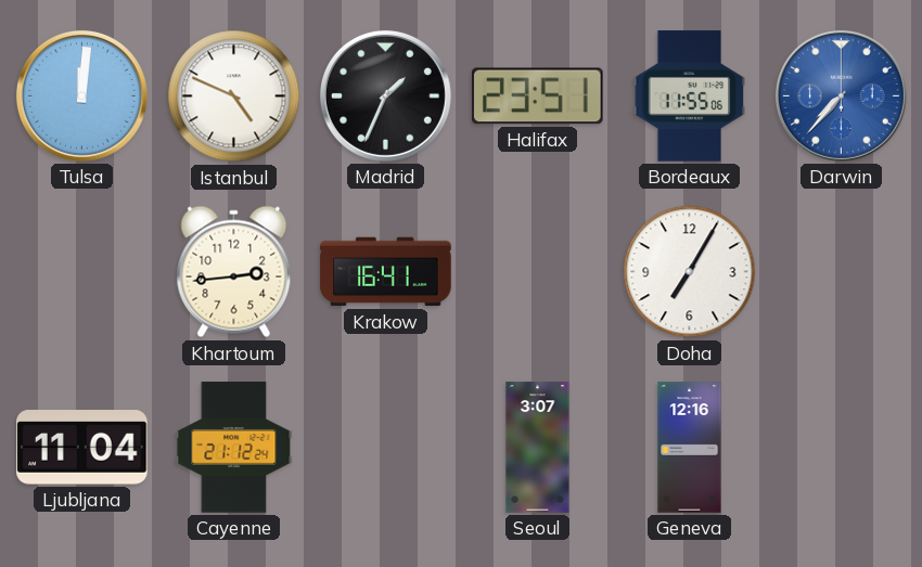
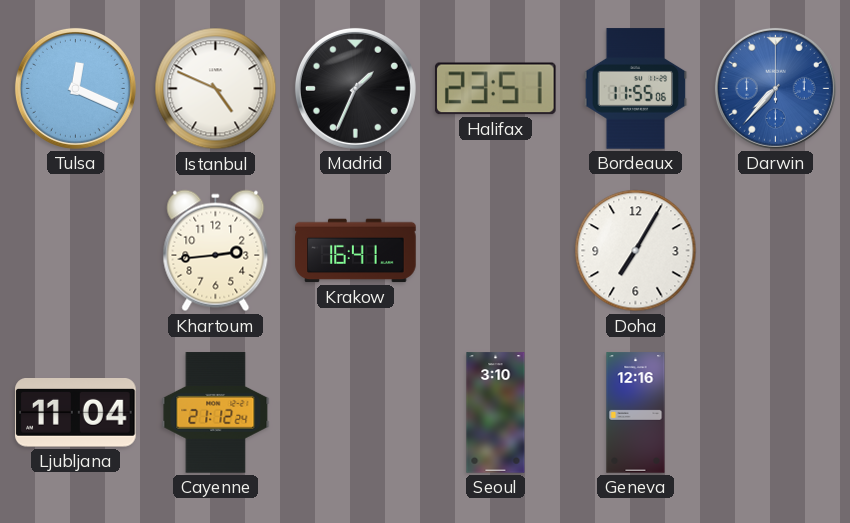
Tulsa: 12:01 -> 12:19
Seoul: 3:07 -> 3:10
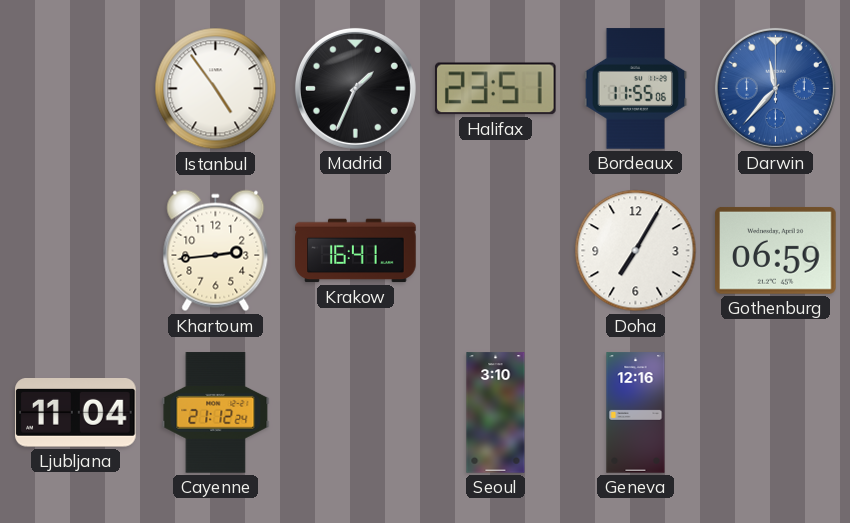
Tulsa: 12:19 -> none
Istanbul: 4:49 -> 4:54
Darwin: 7:37 -> 11:37
Gothenburg: none -> 06:59
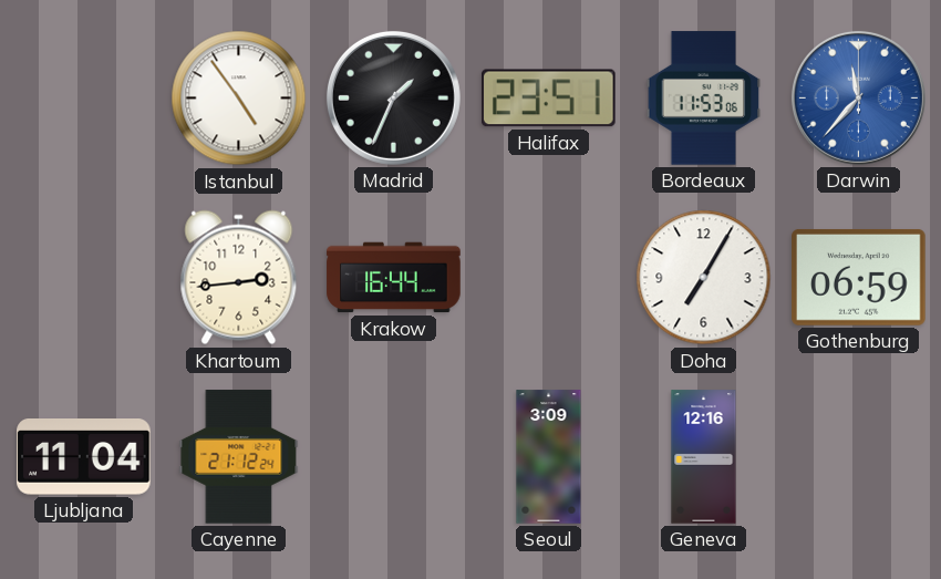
Bordeaux: 11:55 -> 11:53
Krakow: 16:41 -> 16:44
Seoul: 3:10 -> 3:09
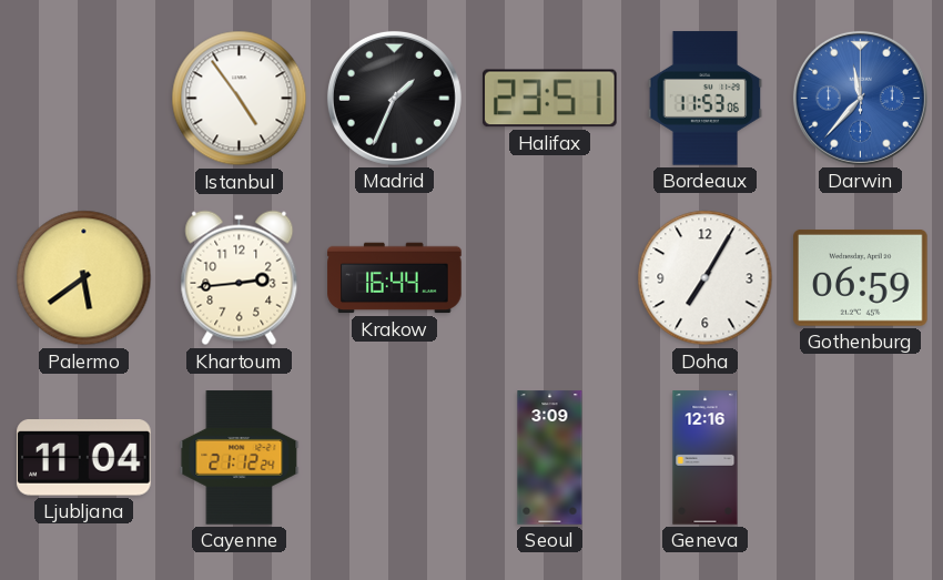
Palermo: none -> 5:39
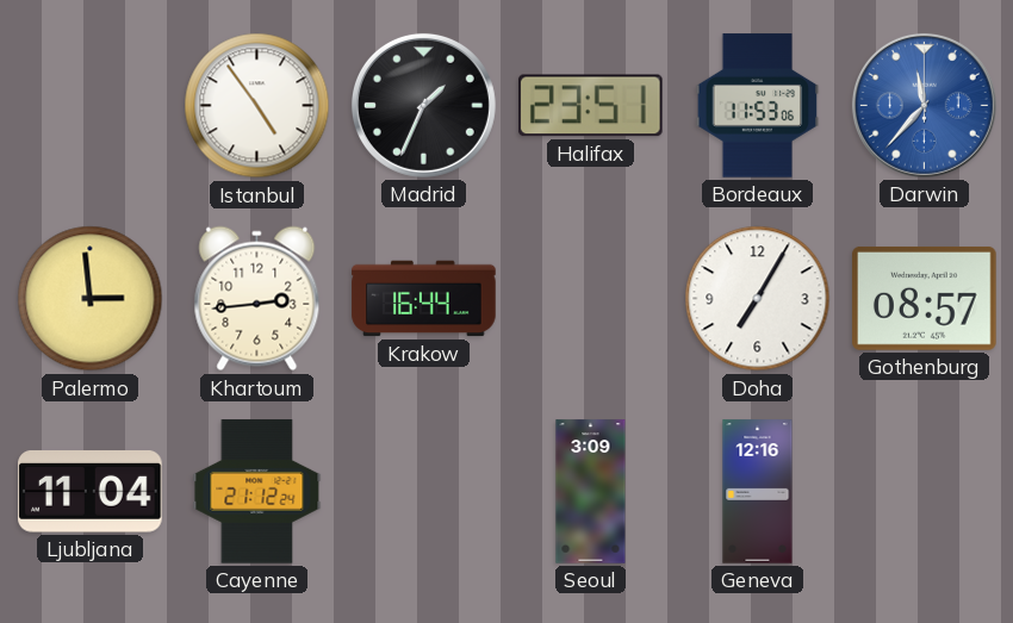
Palermo: 5:39 -> 2:59
Gothenburg: 06:59 -> 08:57
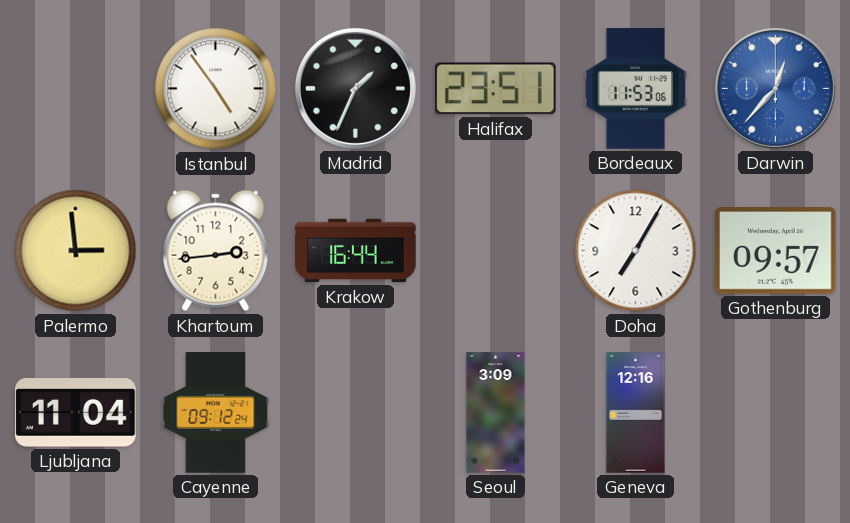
Darwin: 11:37 -> 12:37
Gothenburg: 08:57 -> 09:57
Cayenne: 21:12 -> 09:12
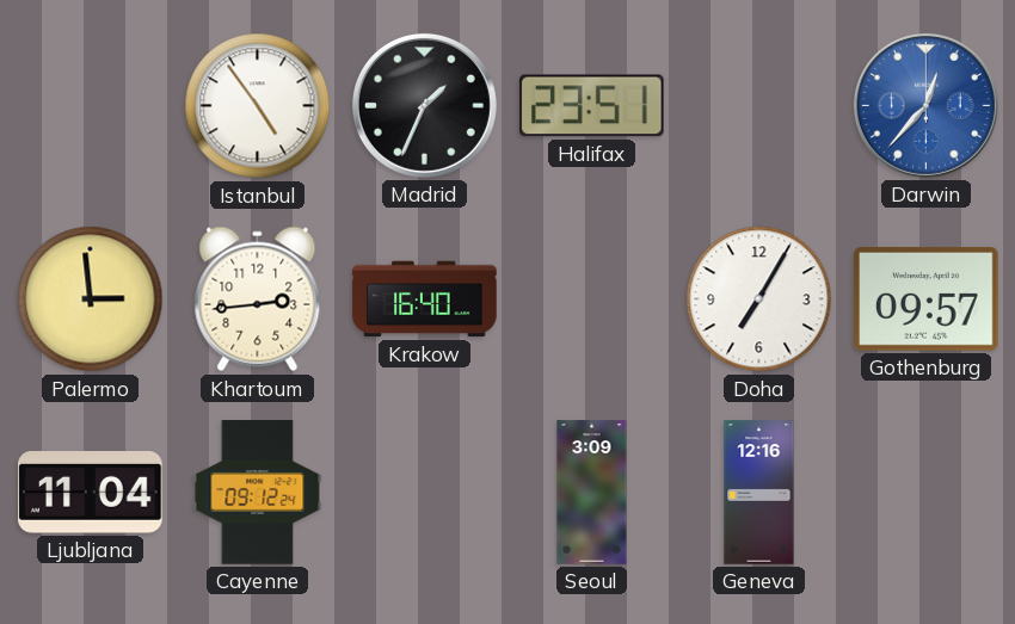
Bordeaux: 11:53 -> none
Krakow: 16:44 -> 16:40
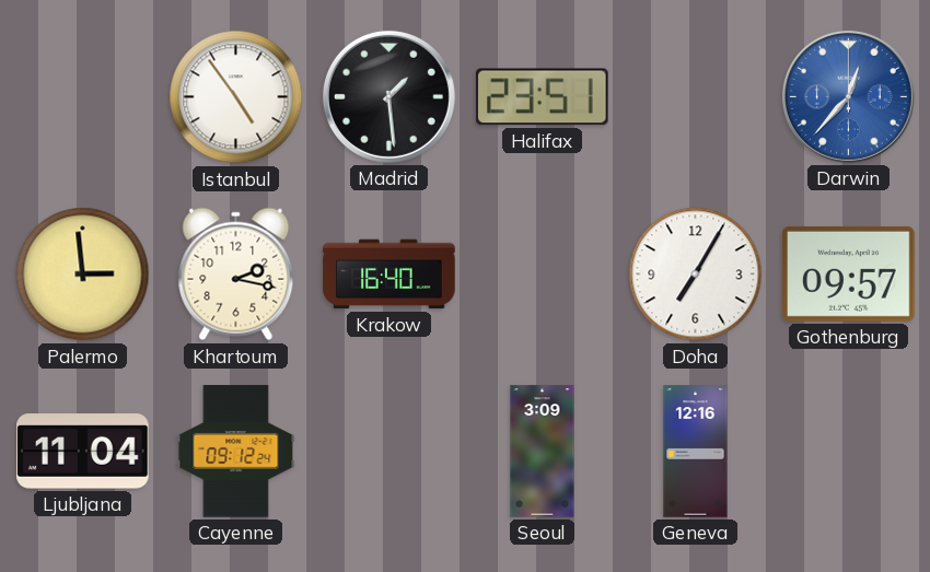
Madrid: 1:34 -> 1:29
Khartoum: 2:44 -> 2:17
